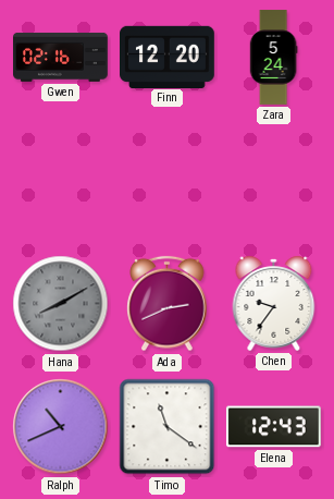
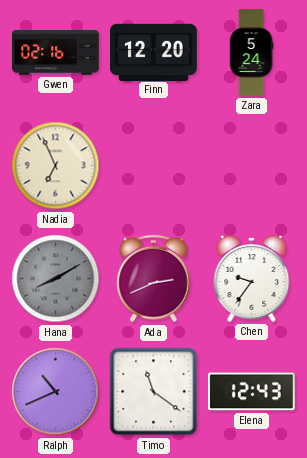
Nadia: none -> 6:56
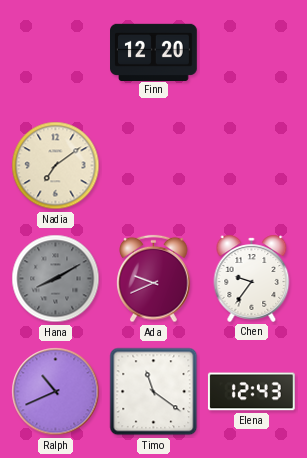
Gwen: 02:16 -> none
Zara: 5:24 -> none
Nadia: 6:56 -> 7:09
Ada: 2:41 -> 9:41
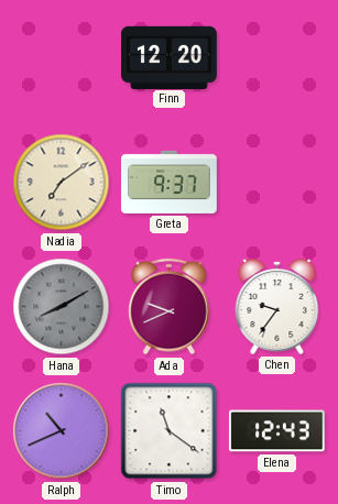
Greta: none -> 9:37
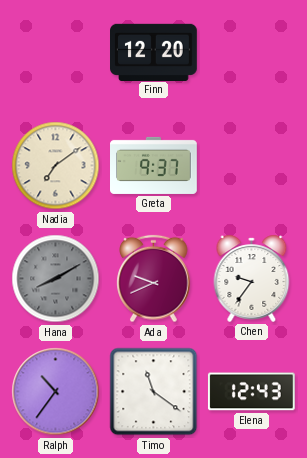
Ralph: 10:41 -> 10:36
